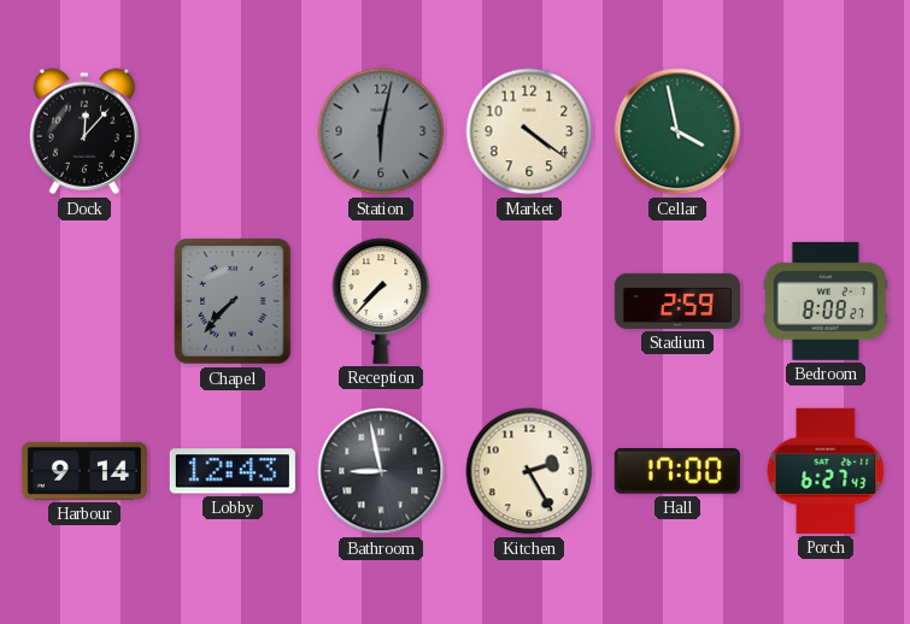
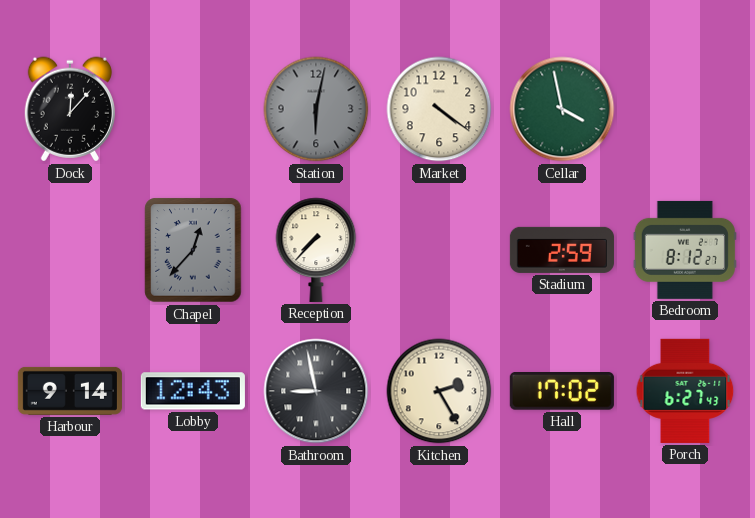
Chapel: 7:37 -> 12:37
Bedroom: 8:08 -> 8:12
Hall: 17:00 -> 17:02
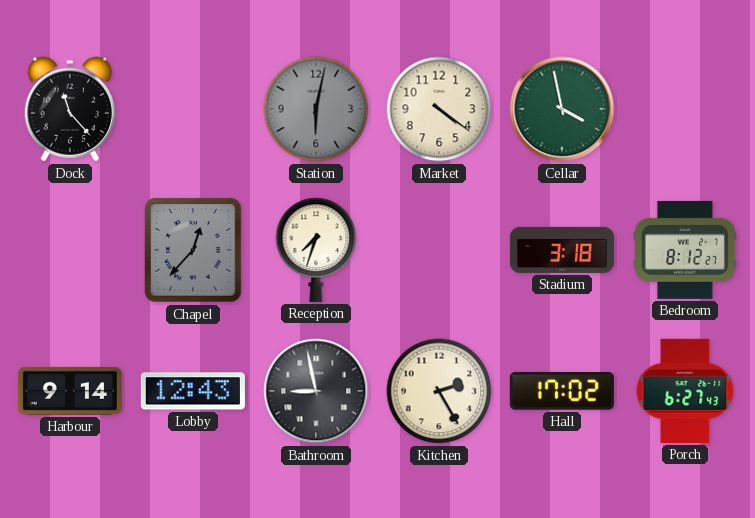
Dock: 12:07 -> 11:23
Reception: 7:37 -> 7:33
Stadium: 2:59 -> 3:18
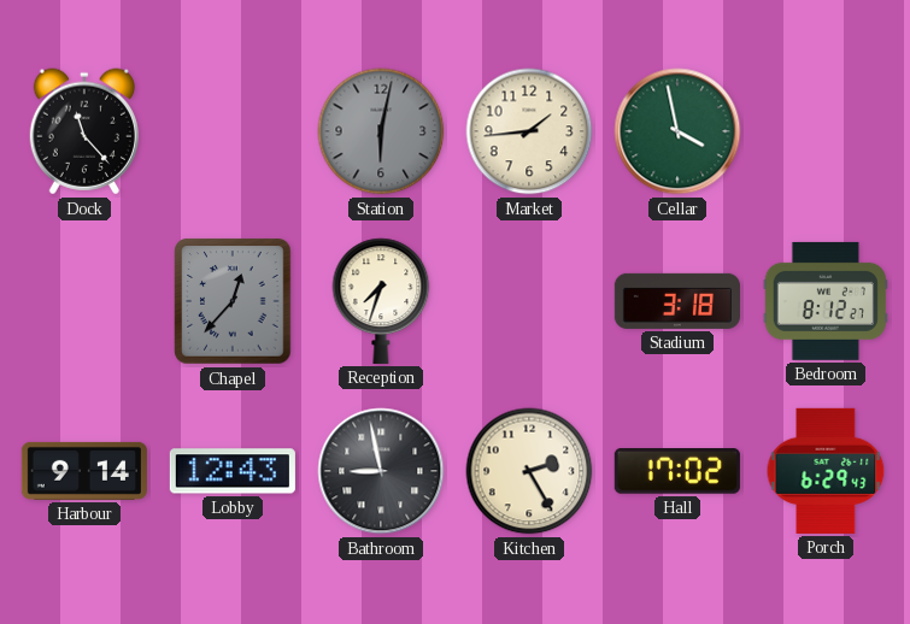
Market: 4:21 -> 1:44
Porch: 6:27 -> 6:29
